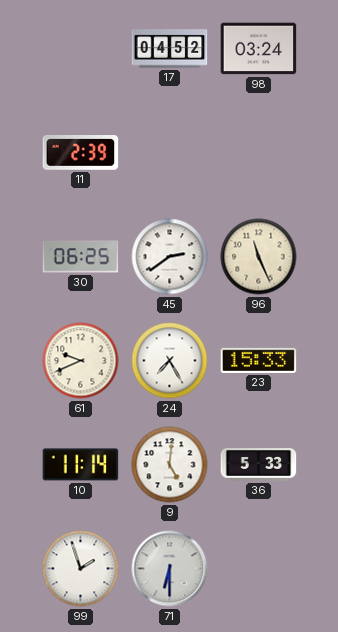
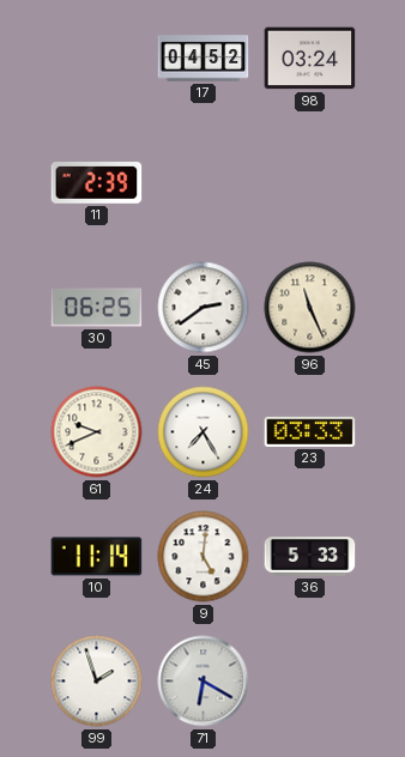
23: 15:33 -> 03:33
71: 6:30 -> 6:20
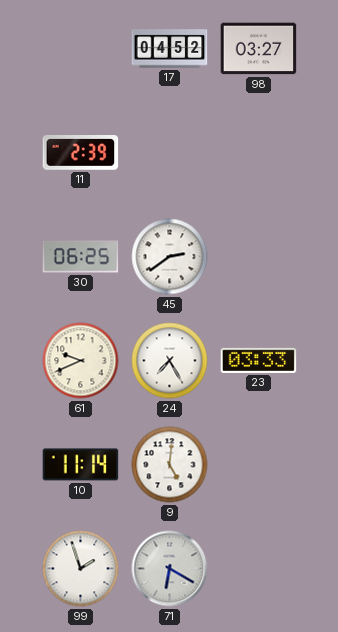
98: 03:24 -> 03:27
96: 11:26 -> none
36: 5:33 -> none
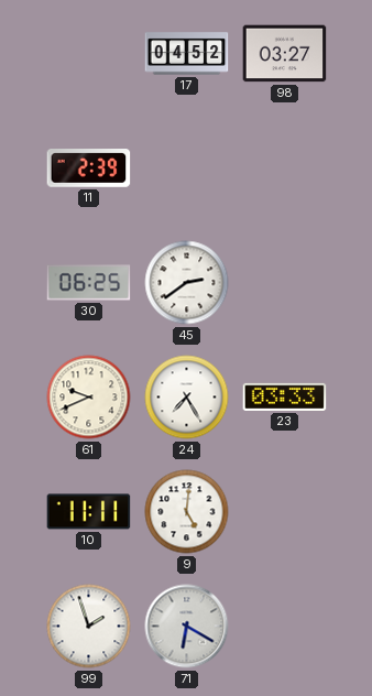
10: 11:14 -> 11:11
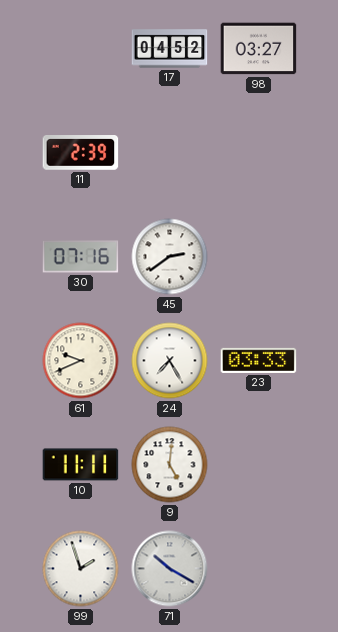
30: 06:25 -> 07:16
71: 6:20 -> 10:20
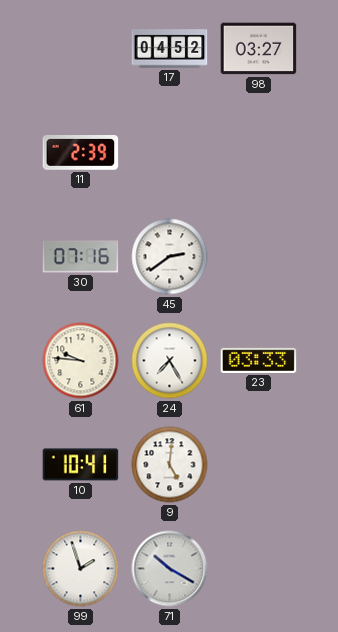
61: 9:41 -> 9:46
10: 11:11 -> 10:41
